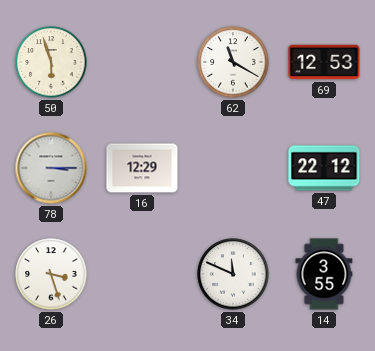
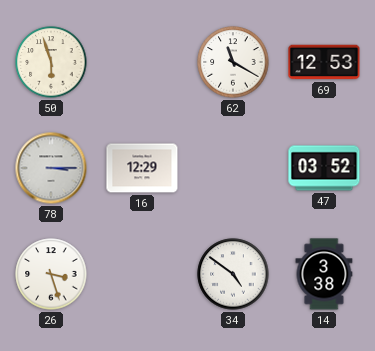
47: 22:12 -> 03:52
34: 11:49 -> 4:51
14: 3:55 -> 3:38
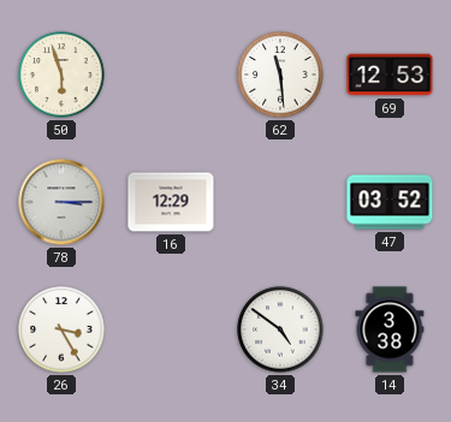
62: 11:20 -> 11:29
26: 3:27 -> 3:25
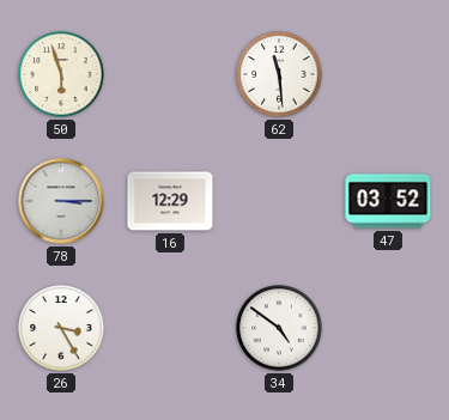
69: 12:53 -> none
14: 3:38 -> none
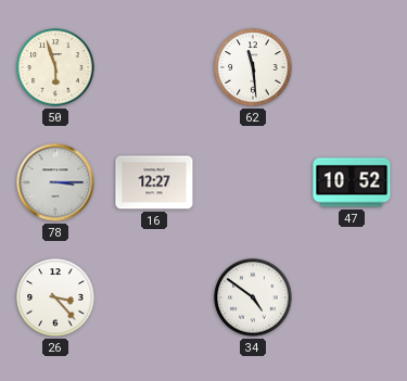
16: 12:29 -> 12:27
47: 03:52 -> 10:52
26: 3:25 -> 3:23
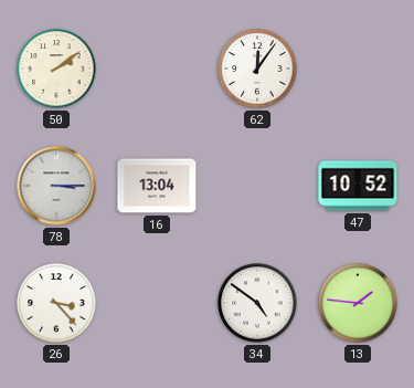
50: 5:57 -> 2:09
62: 11:29 -> 12:06
16: 12:27 -> 13:04
13: none -> 1:46
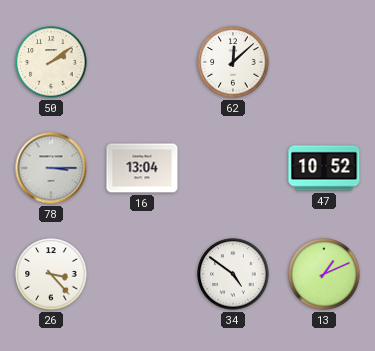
62: 12:06 -> 12:08
13: 1:46 -> 1:11
